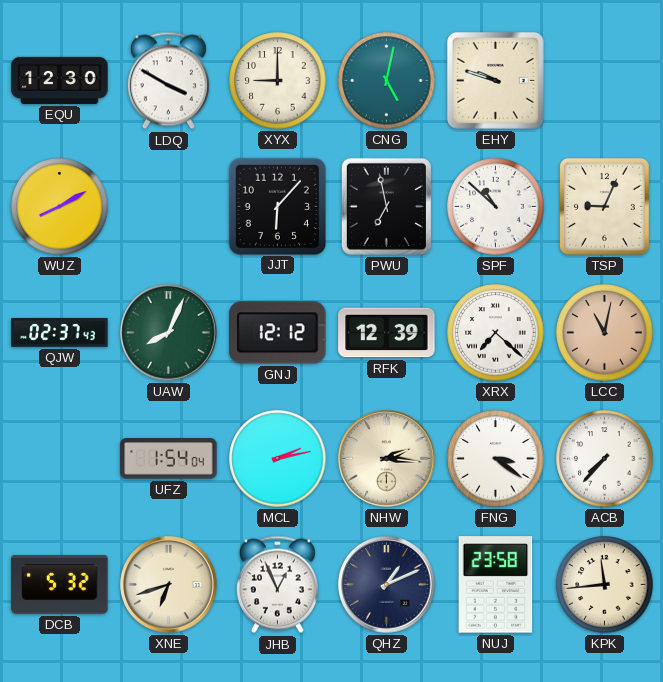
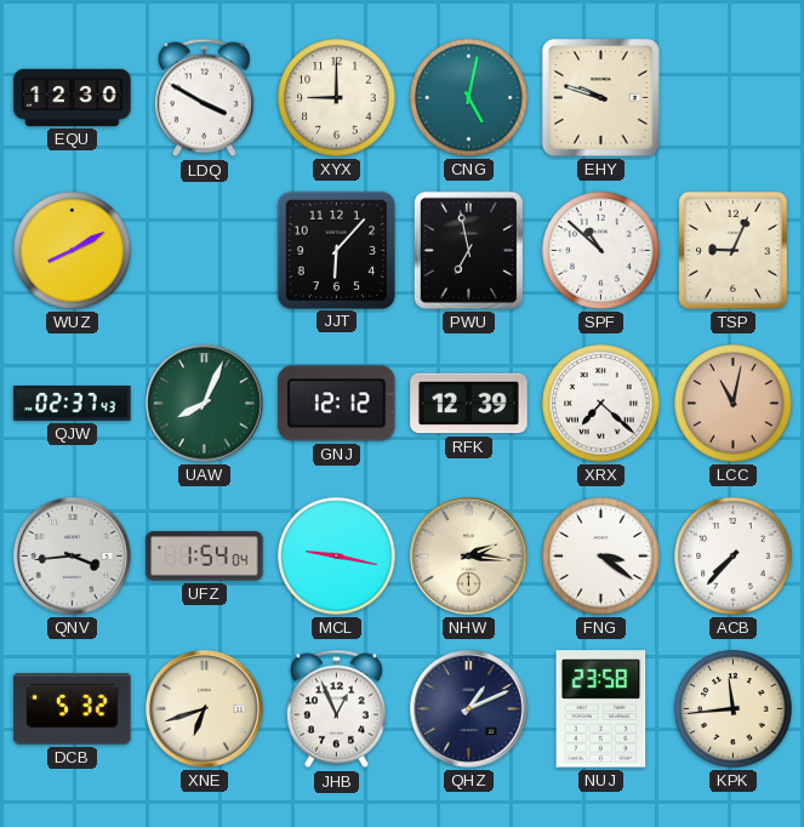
QNV: none -> 3:44
MCL: 2:13 -> 9:17
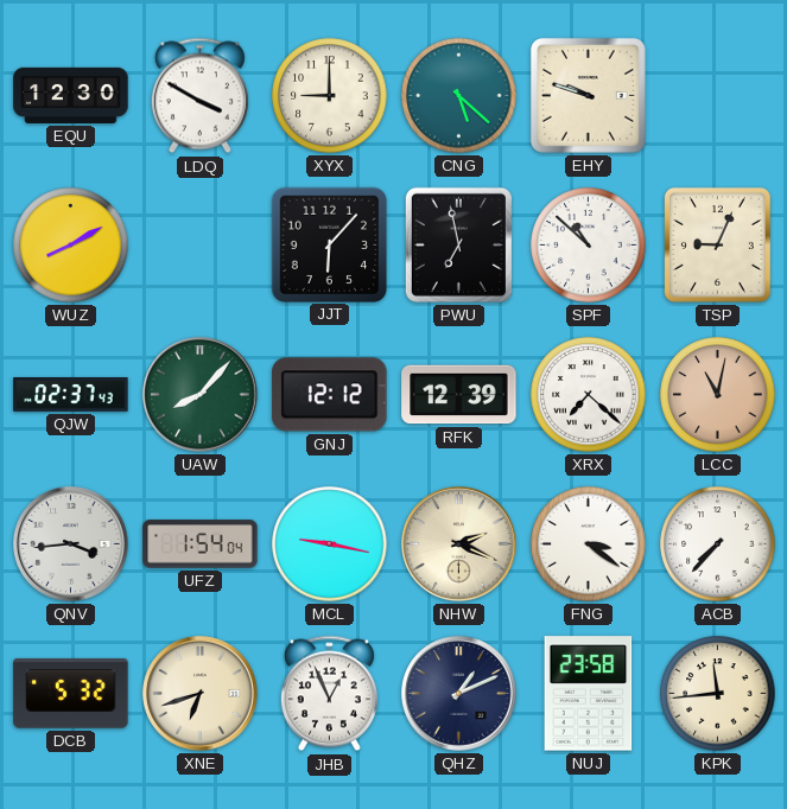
CNG: 5:02 -> 5:22
UAW: 8:04 -> 8:07
NHW: 2:16 -> 2:19
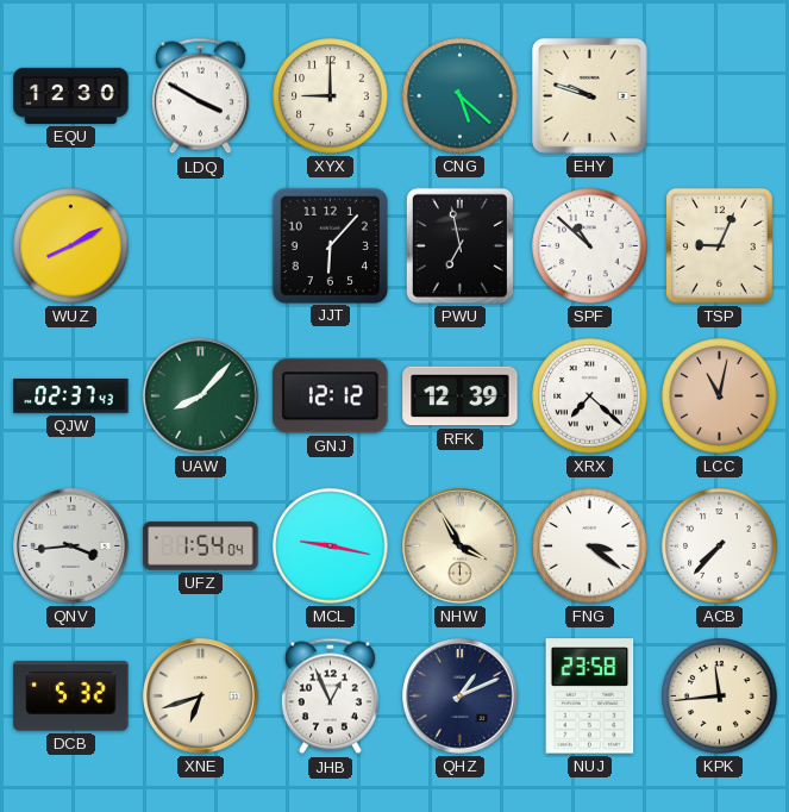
NHW: 2:19 -> 3:55
